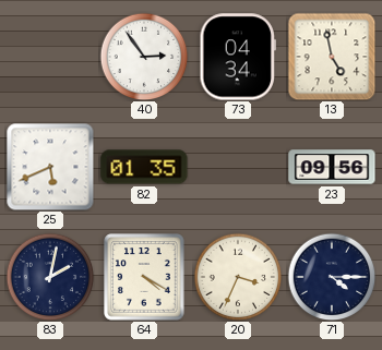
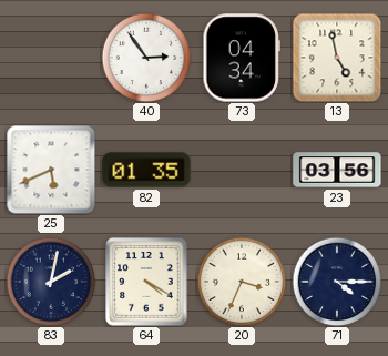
23: 09:56 -> 03:56
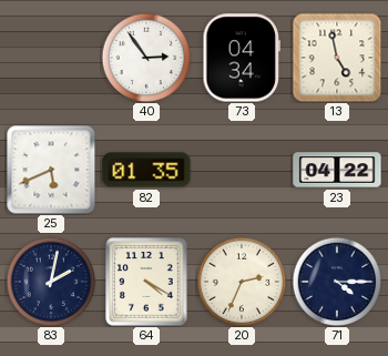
23: 03:56 -> 04:22
20: 3:34 -> 2:34
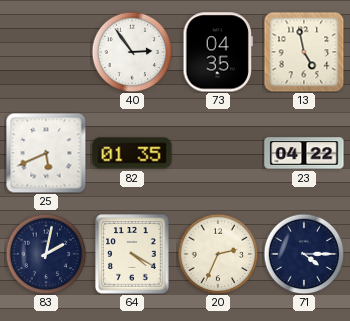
73: 04:34 -> 04:35
